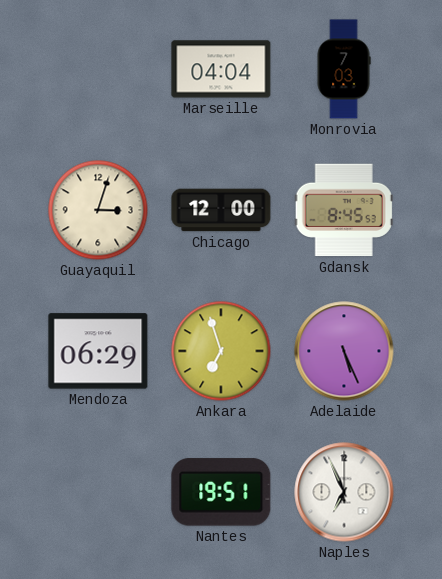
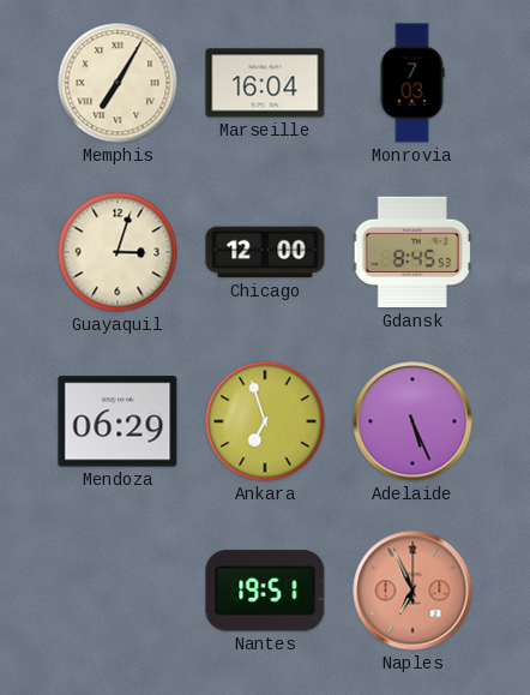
Memphis: none -> 7:05
Marseille: 04:04 -> 16:04
Naples dial: white -> salmon
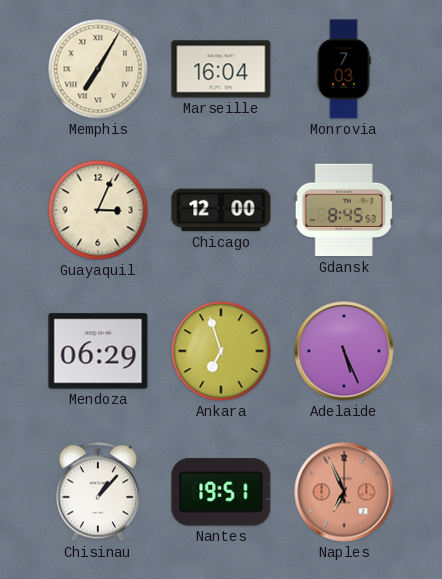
Guayaquil: 3:03 -> 3:04
Chisinau: none -> 1:07
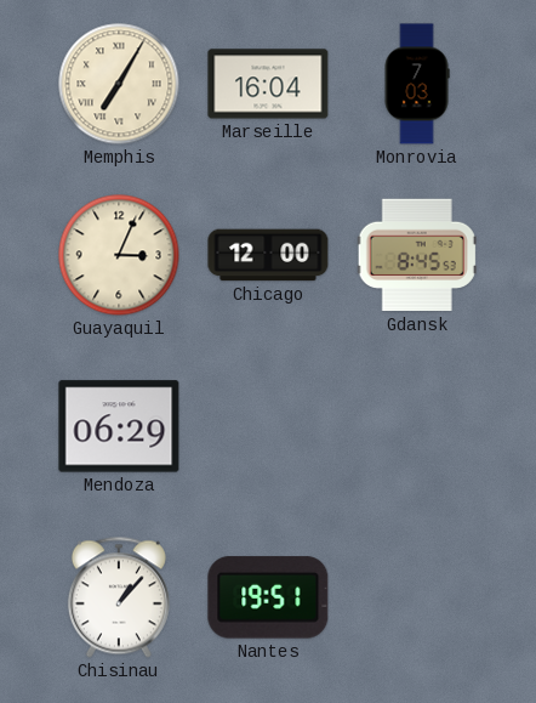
Ankara: 6:57 -> none
Adelaide: 5:26 -> none
Naples: 6:56 -> none
